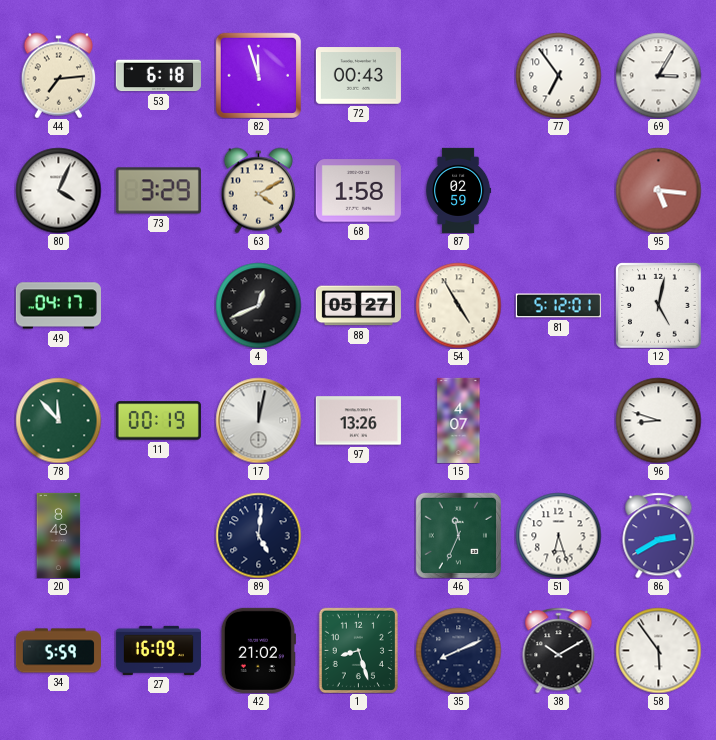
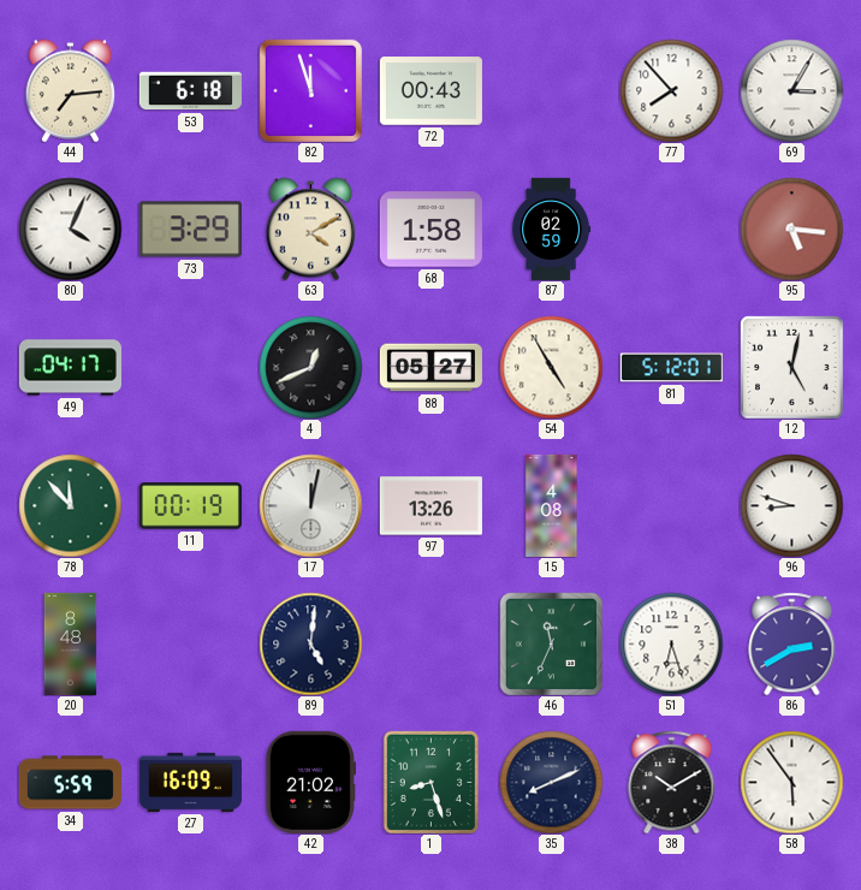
77: 6:54 -> 7:53
15: 4:07 -> 4:08
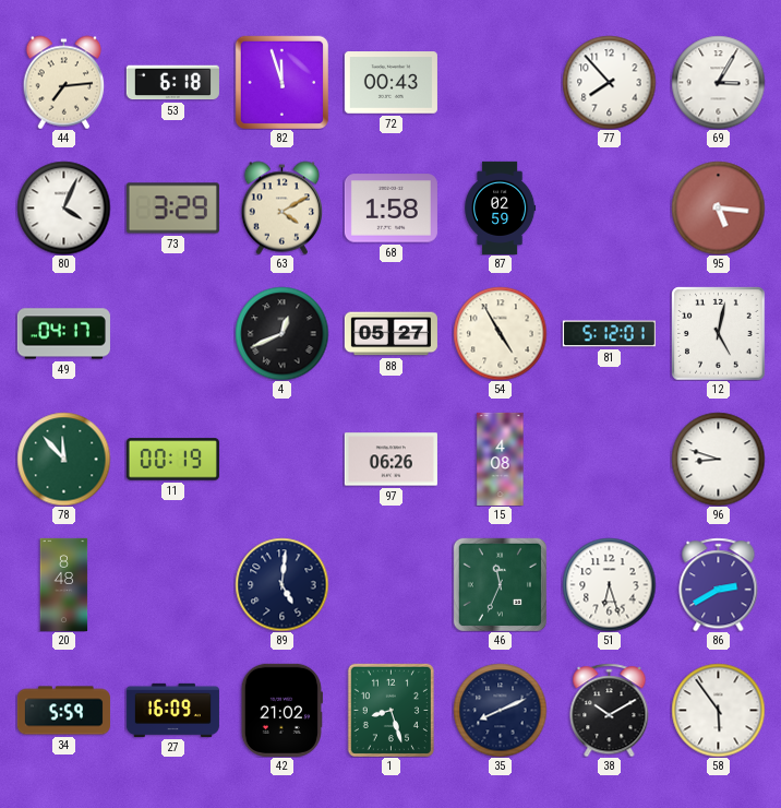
17: 12:02 -> none
97: 13:26 -> 06:26
